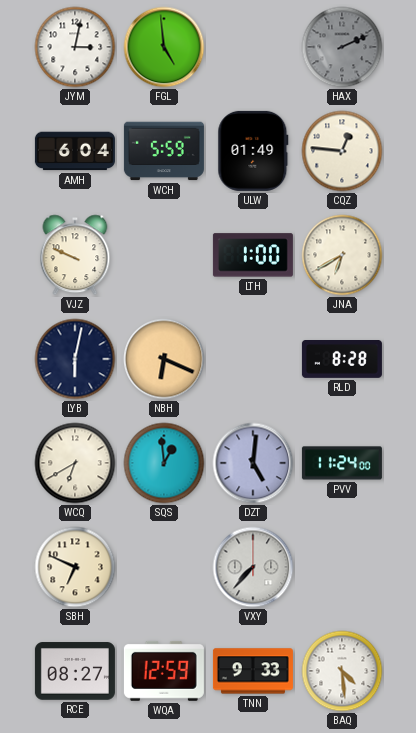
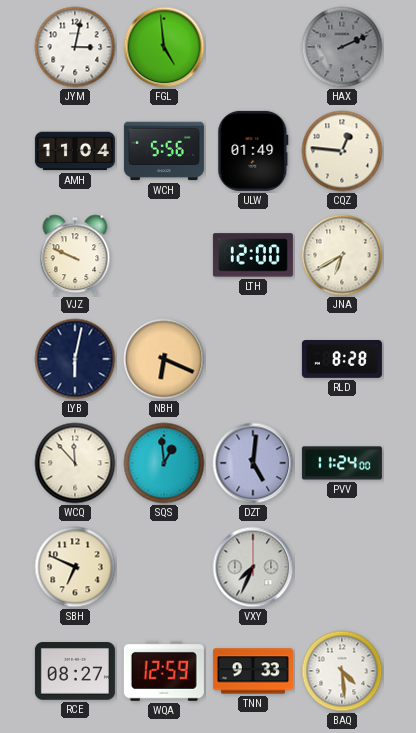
AMH: 6:04 -> 11:04
WCH: 5:59 -> 5:56
LTH: 1:00 -> 12:00
WCQ: 6:40 -> 11:53
VXY: 7:37 -> 7:34
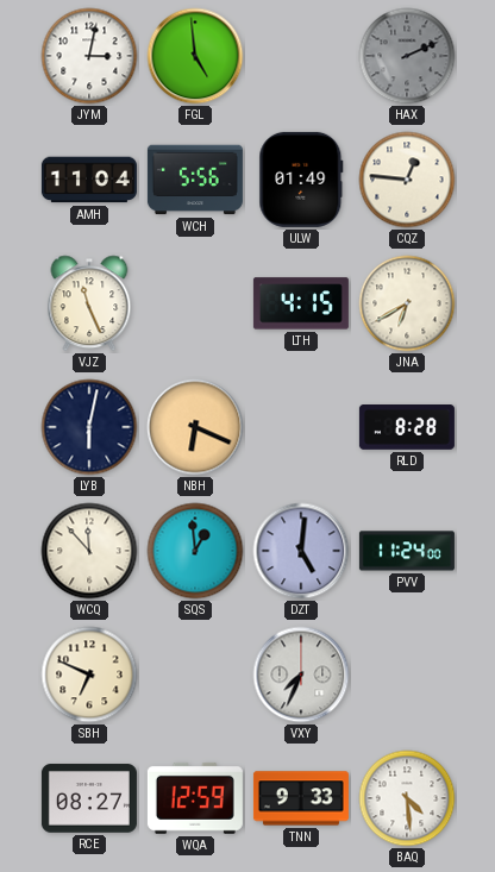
VJZ: 9:49 -> 11:26
LTH: 12:00 -> 4:15
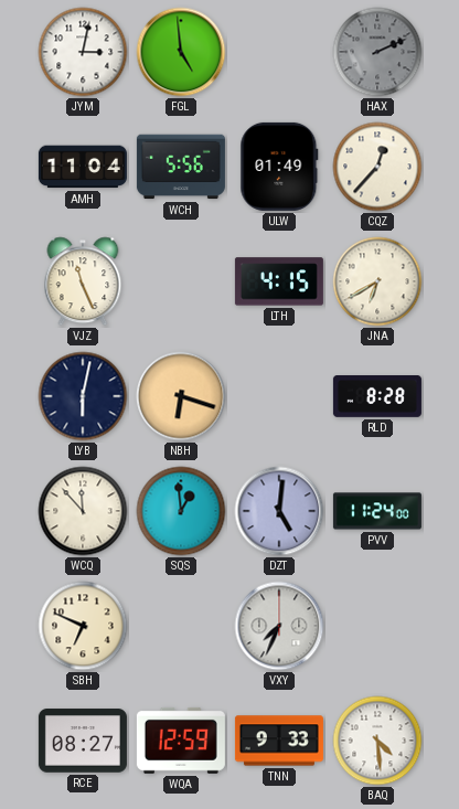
CQZ: 12:46 -> 12:37
NBH: 6:19 -> 6:18
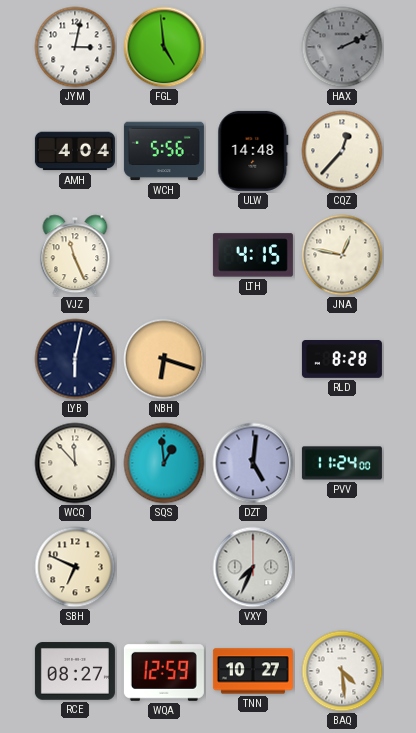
AMH: 11:04 -> 4:04
ULW: 01:49 -> 14:48
JNA: 6:40 -> 12:47
TNN: 9:33 -> 10:27
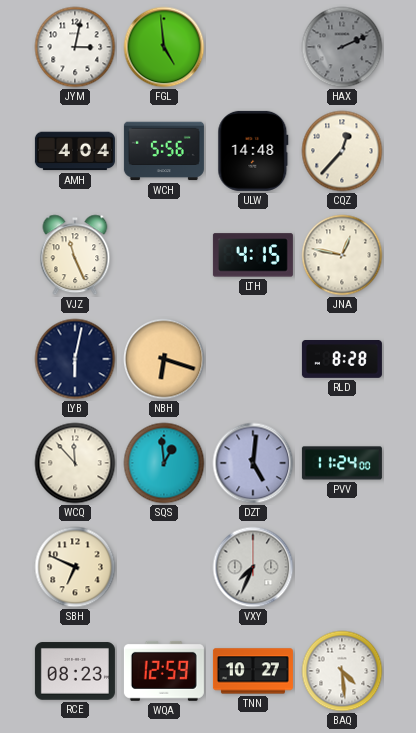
RCE: 08:27 -> 08:23
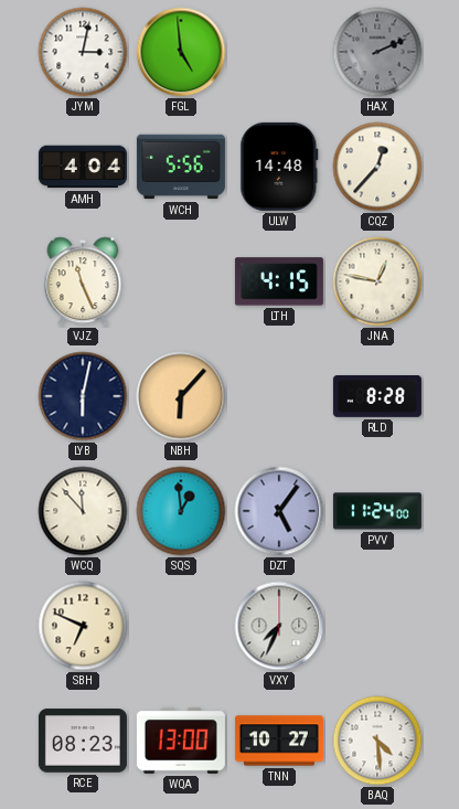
NBH: 6:18 -> 6:07
DZT: 5:01 -> 5:06
WQA: 12:59 -> 13:00
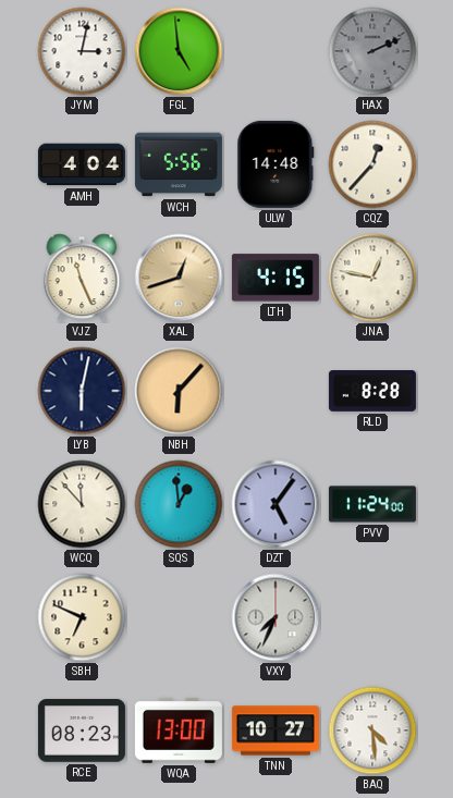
XAL: none -> 12:42
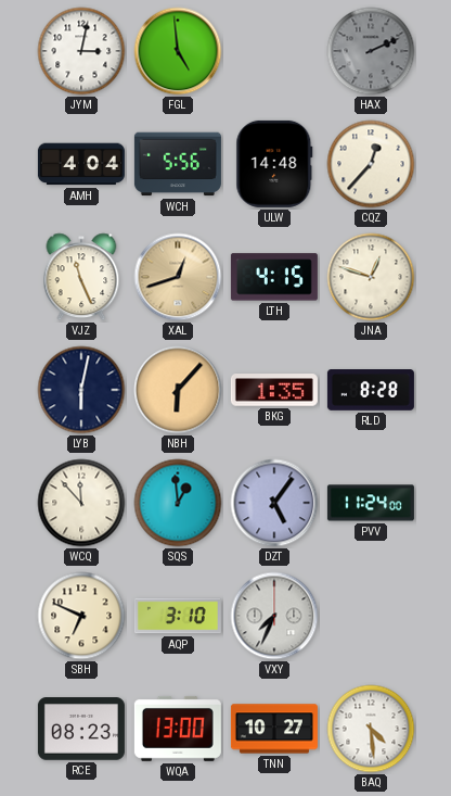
JNA: 12:47 -> 12:48
BKG: none -> 1:35
AQP: none -> 3:10
